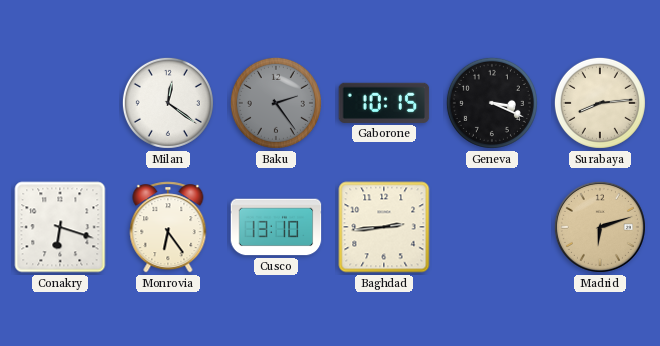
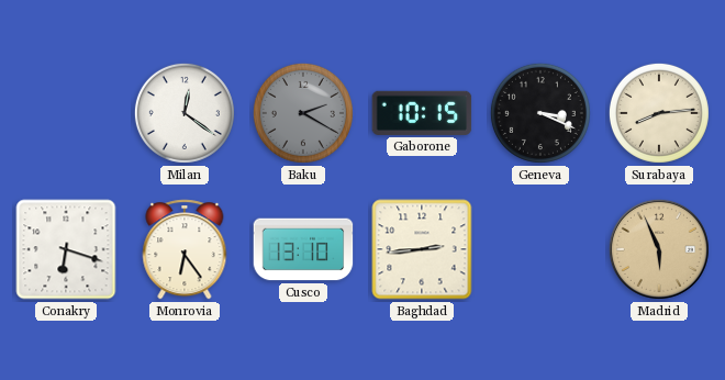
Baku: 2:24 -> 2:20
Madrid: 6:12 -> 5:56
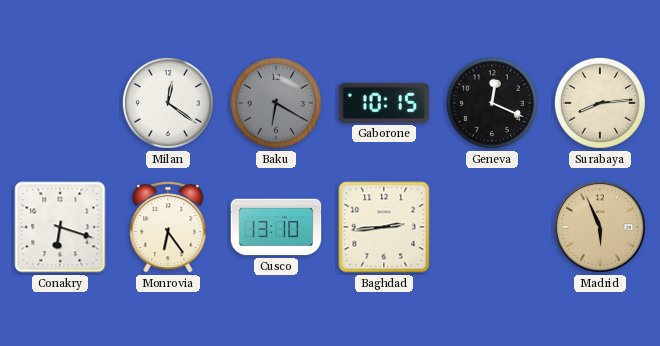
Baku: 2:20 -> 6:20
Geneva: 3:19 -> 12:19
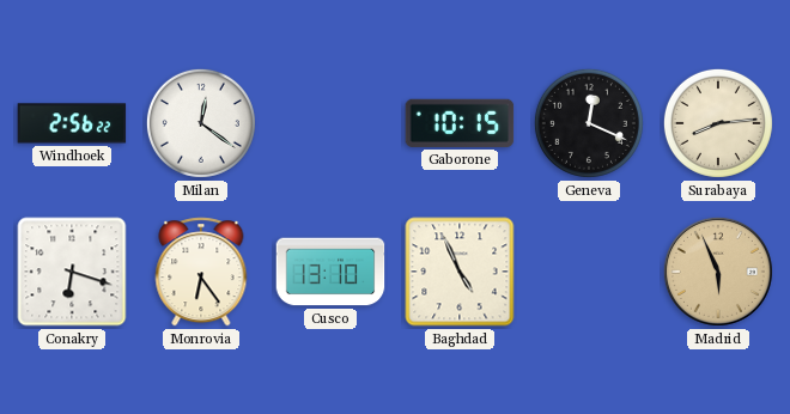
Windhoek: none -> 2:56
Baku: 6:20 -> none
Baghdad: 2:44 -> 4:56
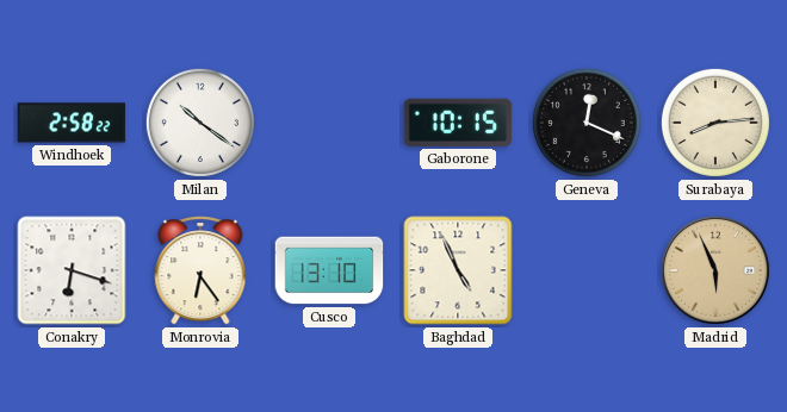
Windhoek: 2:56 -> 2:58
Milan: 12:21 -> 10:21
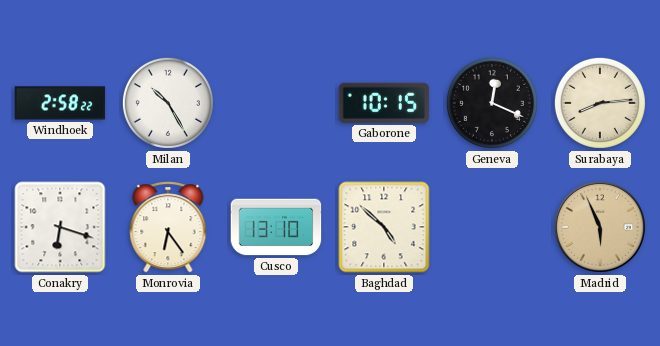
Milan: 10:21 -> 10:25
Baghdad: 4:56 -> 4:52
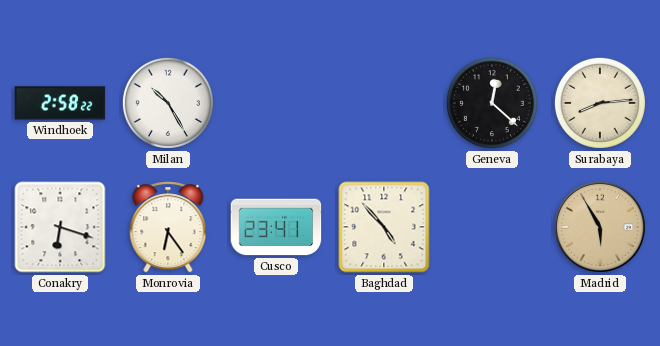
Gaborone: 10:15 -> none
Geneva: 12:19 -> 12:22
Cusco: 13:10 -> 23:41
Baghdad: 4:52 -> 4:53
Madrid: 5:56 -> 5:55
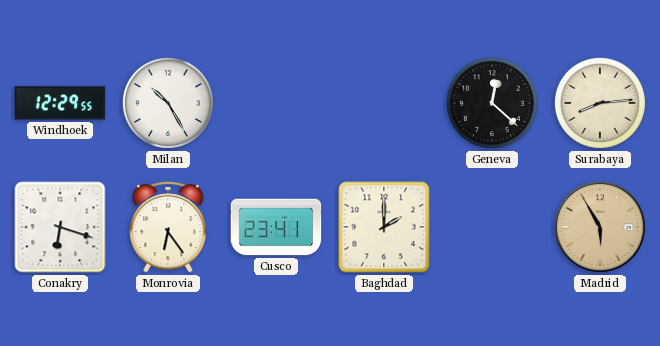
Windhoek: 2:58 -> 12:29
Baghdad: 4:53 -> 2:00
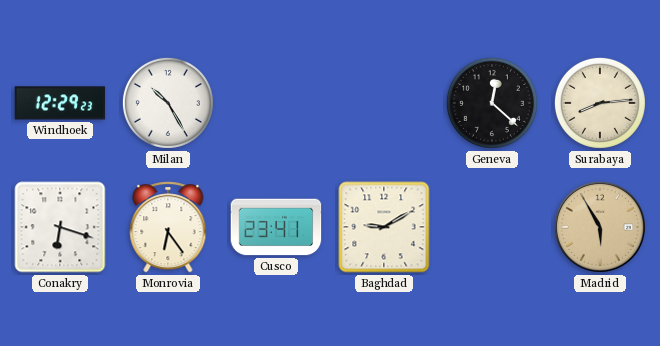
Windhoek: 12:29:55 -> 12:29:23
Baghdad: 2:00 -> 9:10
